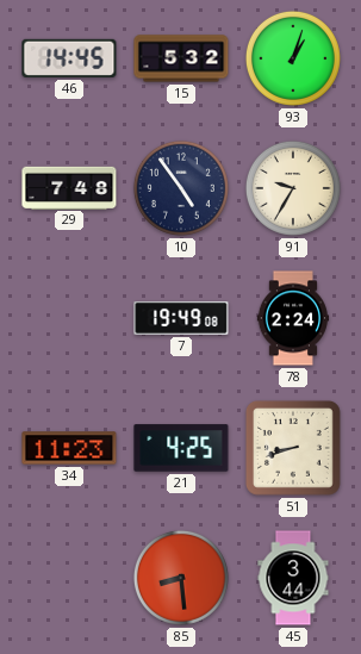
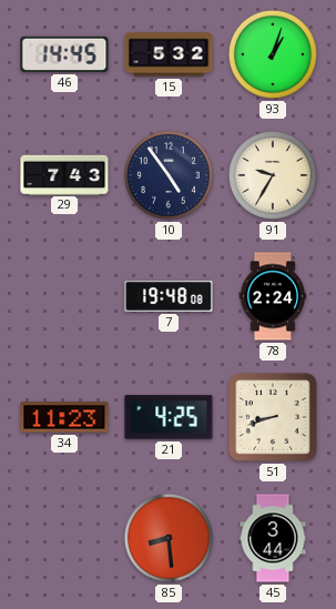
29: 7:48 -> 7:43
7: 19:49 -> 19:48
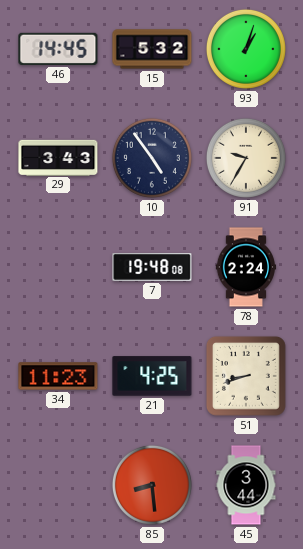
29: 7:43 -> 3:43
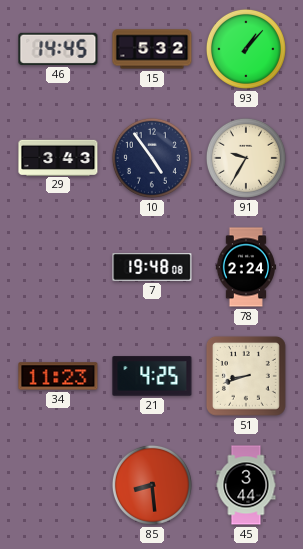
93: 1:03 -> 1:07
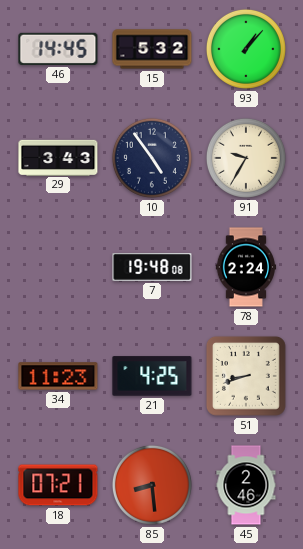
18: none -> 07:21
45: 3:44 -> 2:46
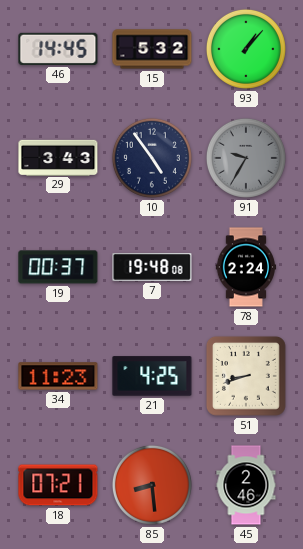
91 dial: cream -> grey
19: none -> 00:37
